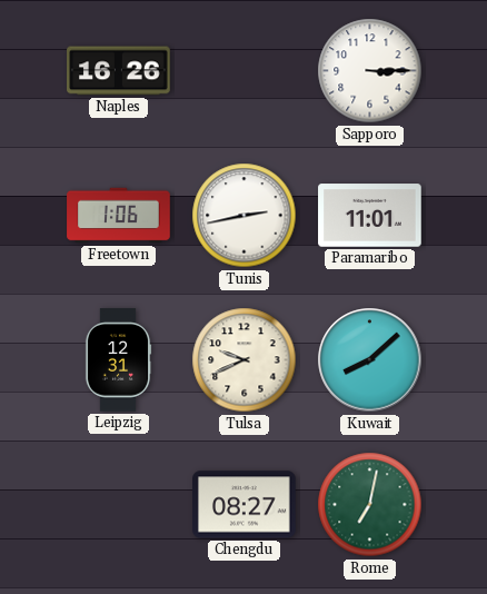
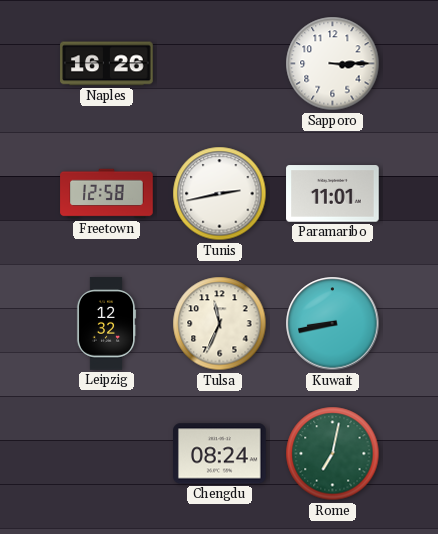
Freetown: 1:06 -> 12:58
Leipzig: 12:31 -> 12:32
Tulsa: 9:41 -> 11:34
Kuwait: 8:08 -> 8:43
Chengdu: 08:27 -> 08:24
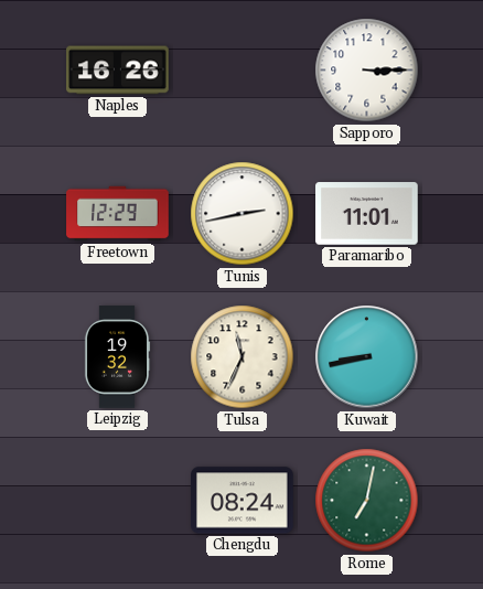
Freetown: 12:58 -> 12:29
Leipzig: 12:32 -> 19:32
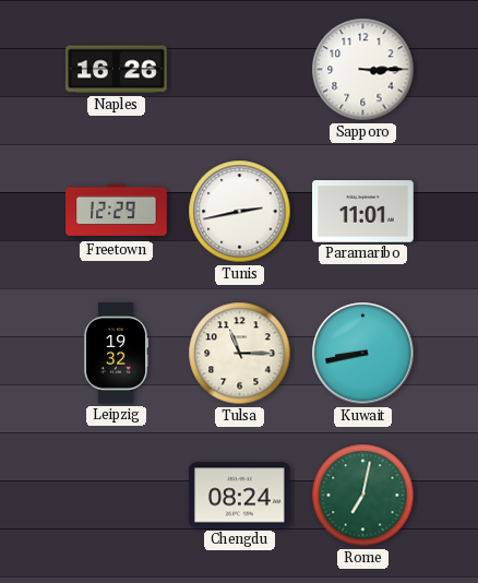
Tulsa: 11:34 -> 11:15
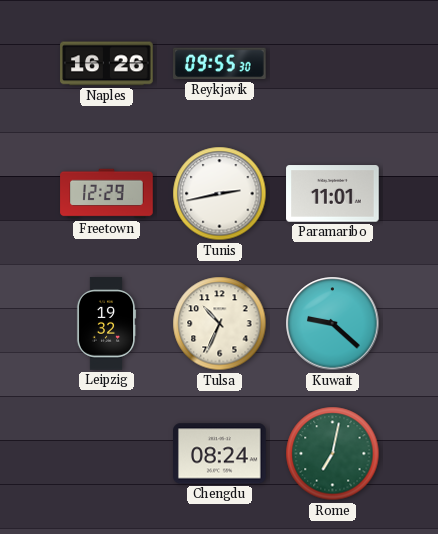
Reykjavik: none -> 09:55
Sapporo: 3:15 -> none
Tulsa: 11:15 -> 10:34
Kuwait: 8:43 -> 9:22
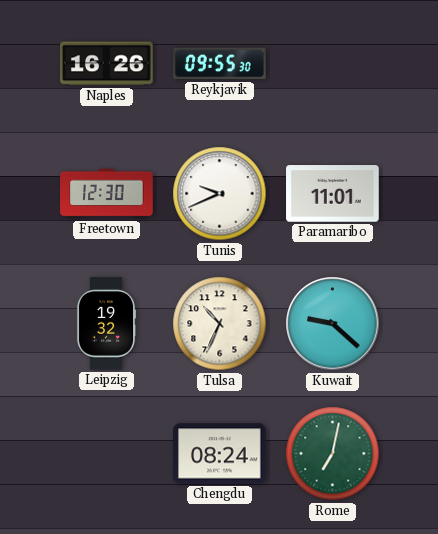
Freetown: 12:29 -> 12:30
Tunis: 2:43 -> 9:41
